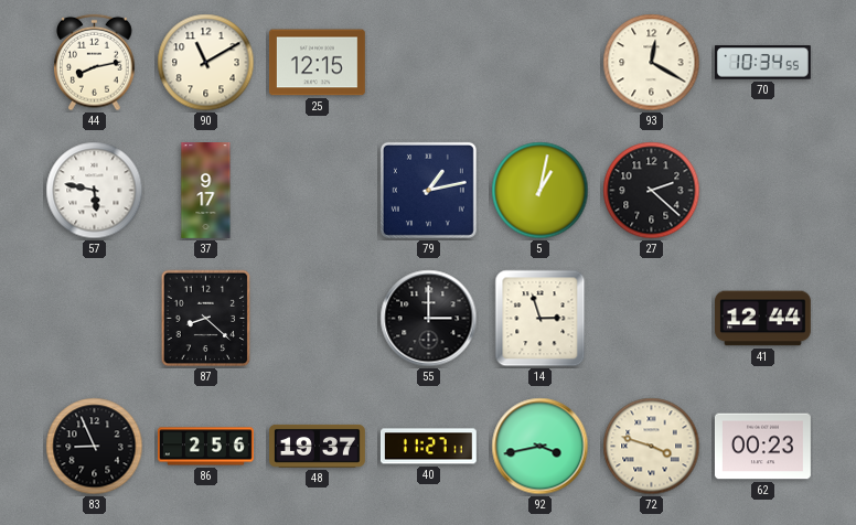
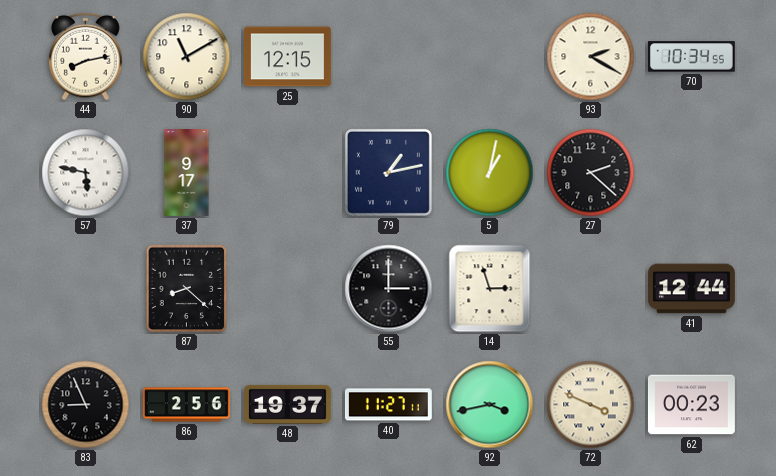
93: 12:20 -> 2:20
72: 3:48 -> 3:49
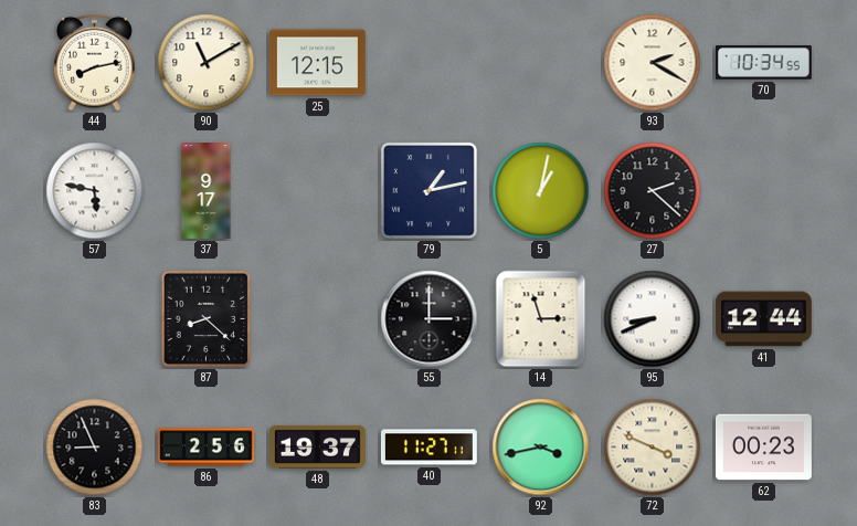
95: none -> 8:41
